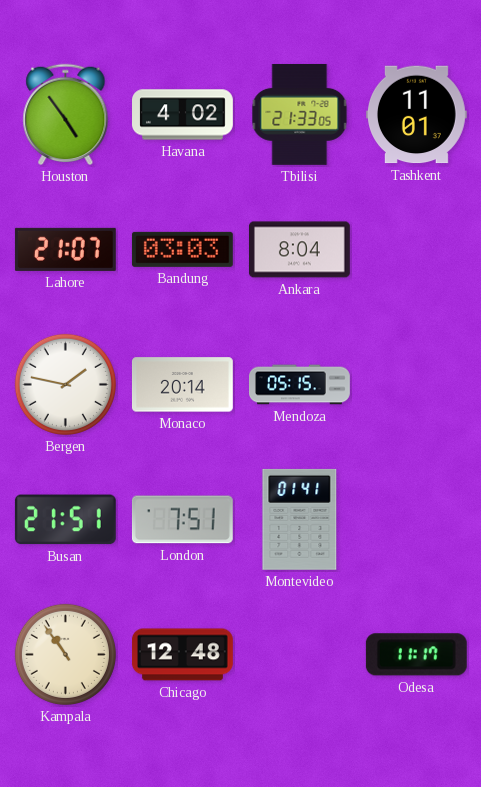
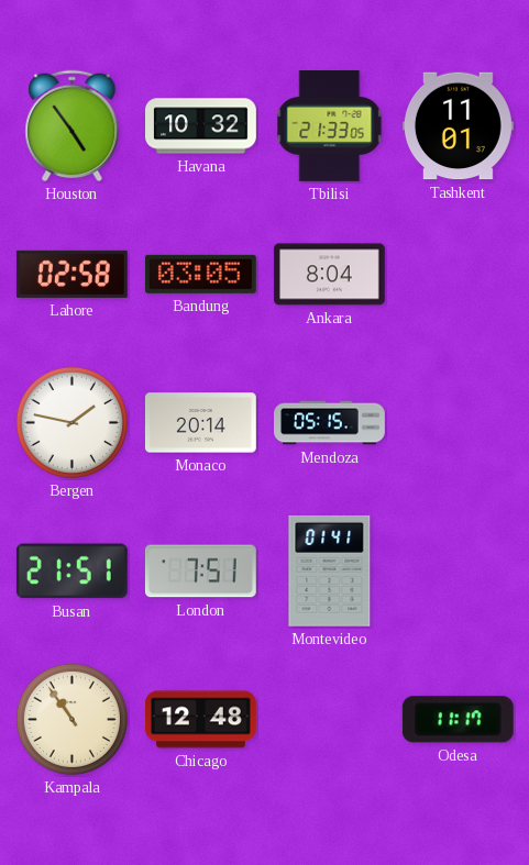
Havana: 4:02 -> 10:32
Lahore: 21:07 -> 02:58
Bandung: 03:03 -> 03:05
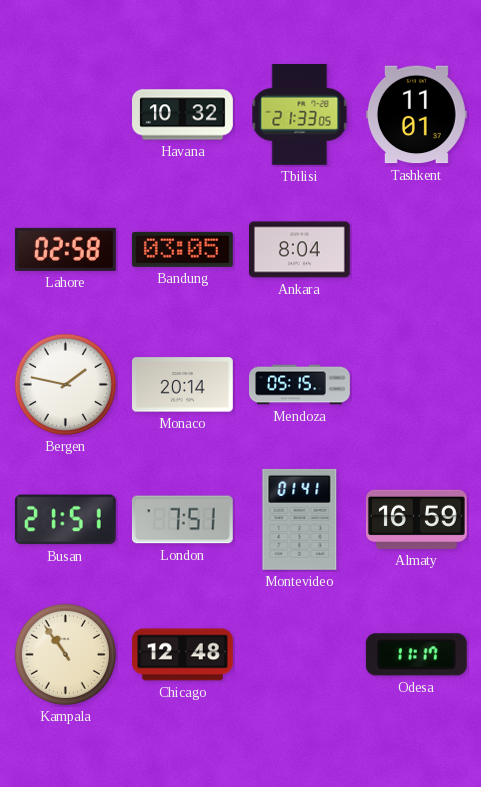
Houston: 4:54 -> none
Almaty: none -> 16:59
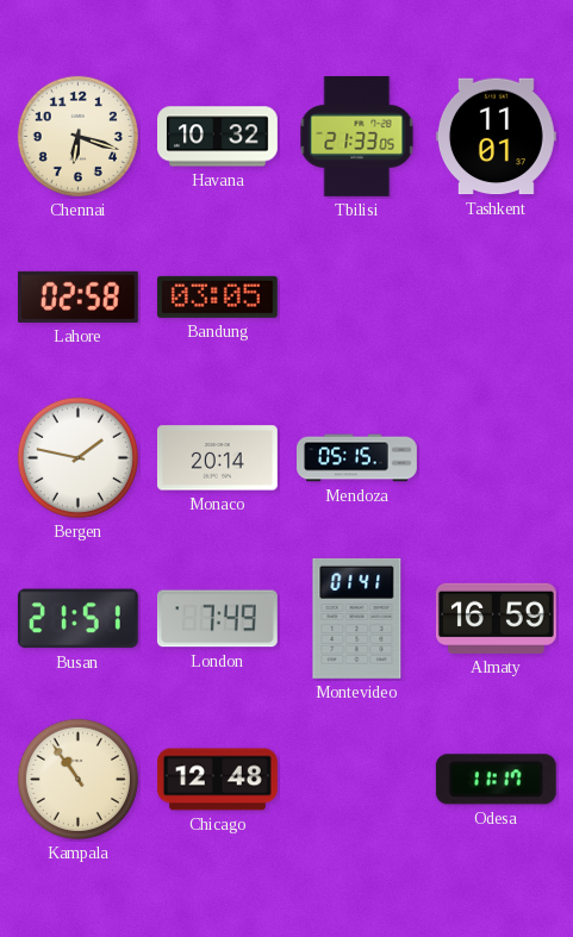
Chennai: none -> 6:18
Ankara: 8:04 -> none
London: 7:51 -> 7:49
